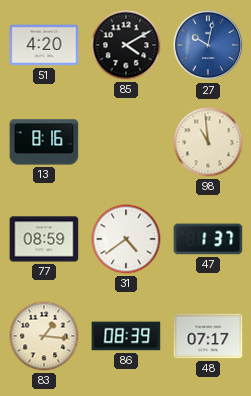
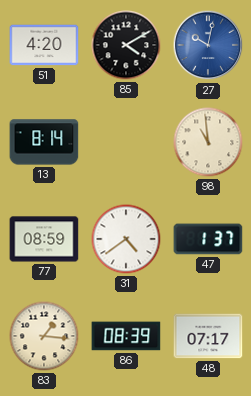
13: 8:16 -> 8:14
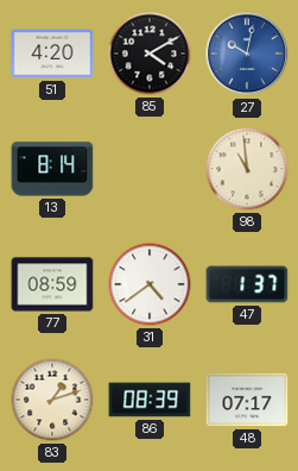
83: 1:16 -> 1:12
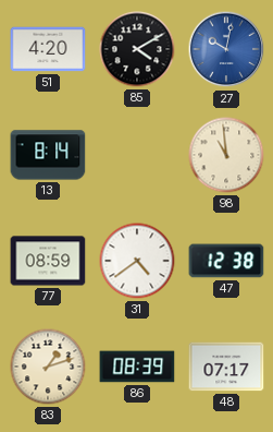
47: 1:37 -> 12:38
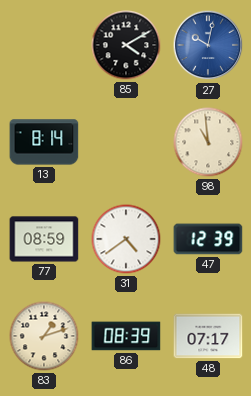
51: 4:20 -> none
47: 12:38 -> 12:39
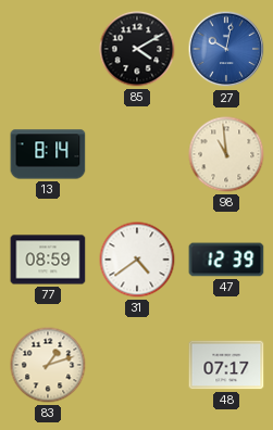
86: 08:39 -> none
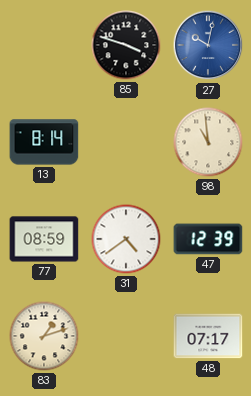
85: 4:10 -> 3:48
